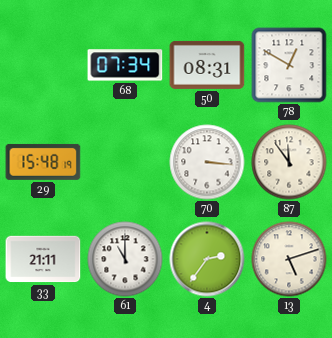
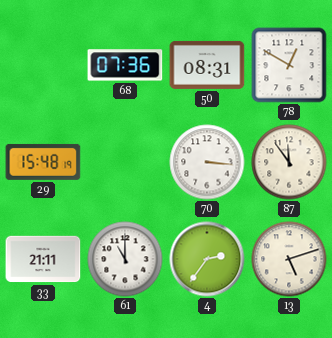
68: 07:34 -> 07:36
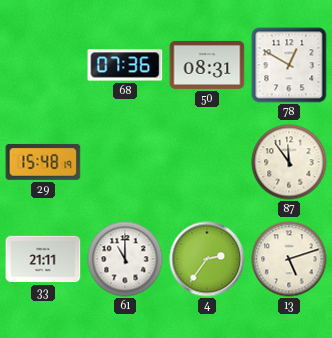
70: 3:16 -> none
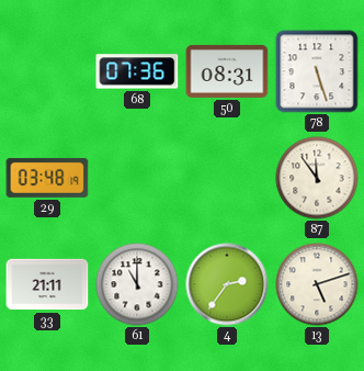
78: 12:50 -> 5:27
29: 15:48 -> 03:48
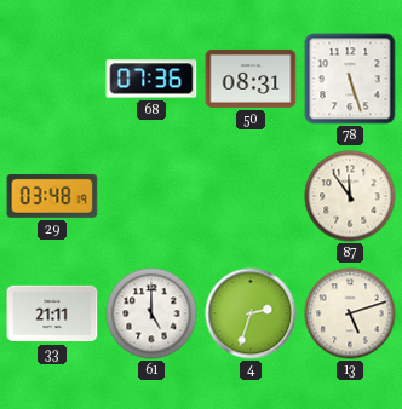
61: 11:00 -> 5:00
4: 2:36 -> 2:33
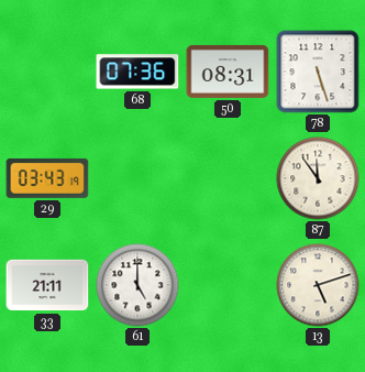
29: 03:48 -> 03:43
4: 2:33 -> none
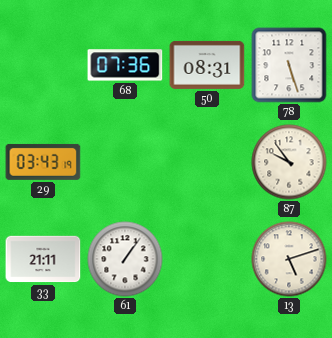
87: 11:54 -> 9:54
61: 5:00 -> 1:06
